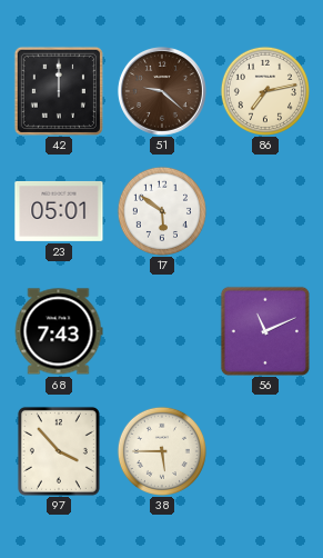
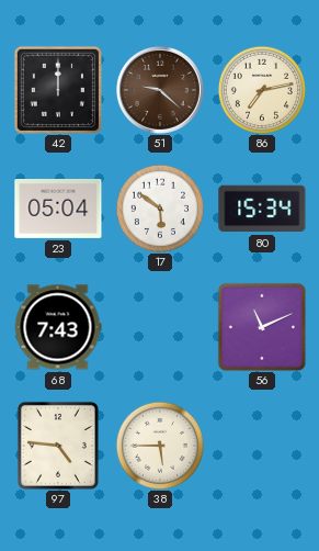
23: 05:01 -> 05:04
80: none -> 15:34
97: 3:53 -> 4:46
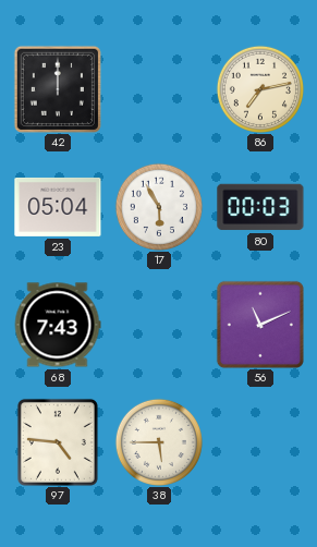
51: 9:22 -> none
17: 5:51 -> 5:55
80: 15:34 -> 00:03
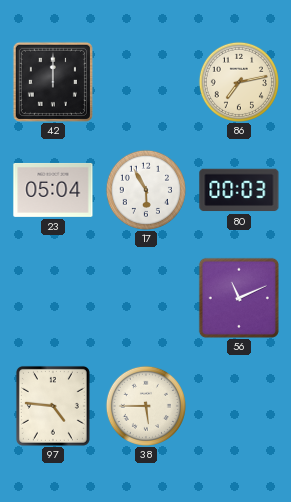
68: 7:43 -> none
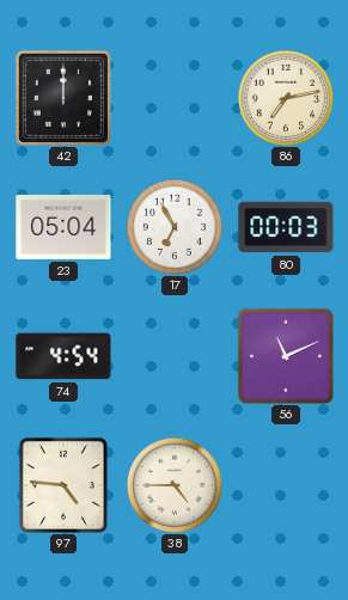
17: 5:55 -> 6:55
74: none -> 4:54
38: 5:45 -> 4:45
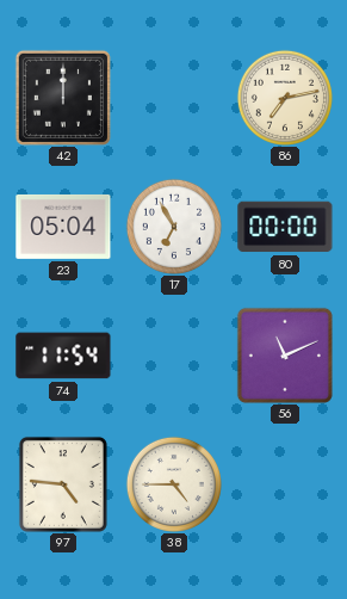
80: 00:03 -> 00:00
74: 4:54 -> 11:54
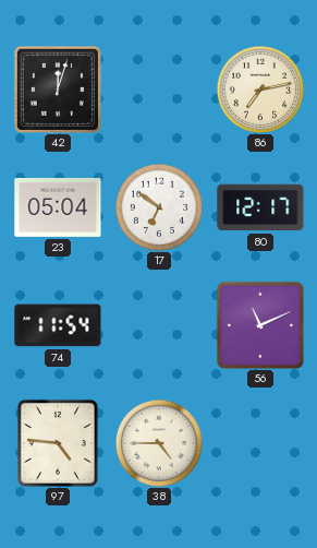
42: 12:00 -> 12:03
17: 6:55 -> 6:51
80: 00:00 -> 12:17
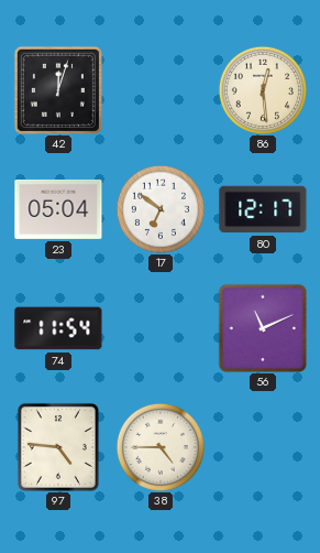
86: 7:13 -> 12:29
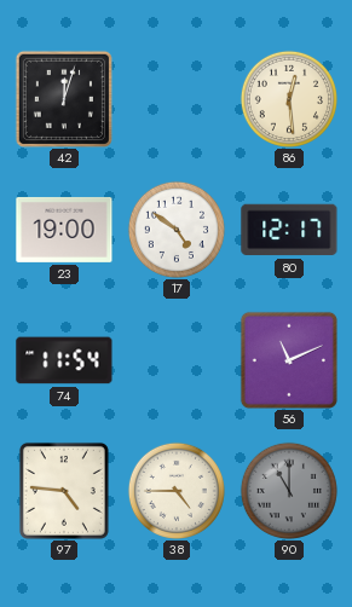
23: 05:04 -> 19:00
17: 6:51 -> 4:51
90: none -> 11:00
